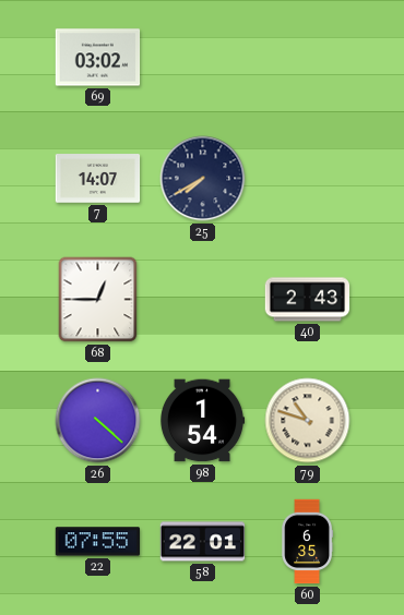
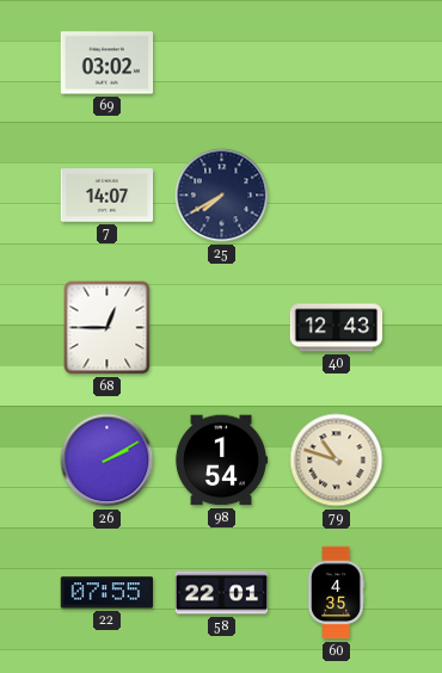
40: 2:43 -> 12:43
26: 4:22 -> 2:10
60: 6:35 -> 4:35
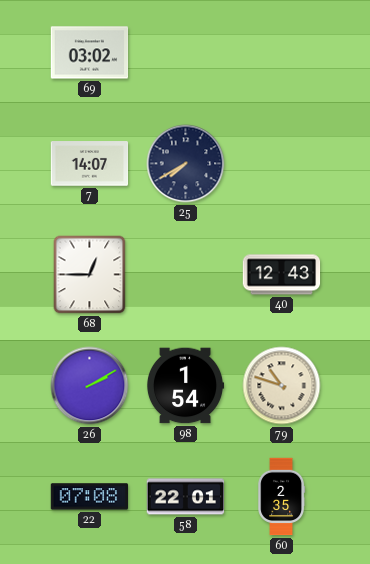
22: 07:55 -> 07:08
60: 4:35 -> 2:35
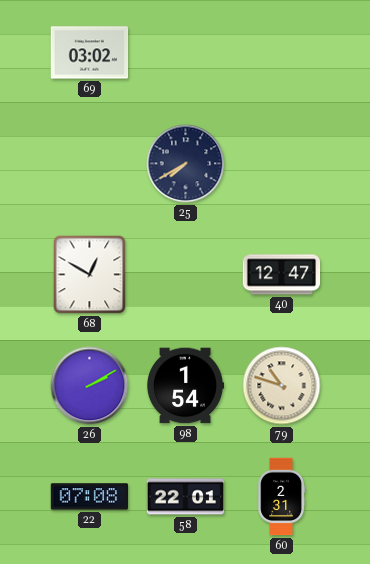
7: 14:07 -> none
68: 12:45 -> 12:50
40: 12:43 -> 12:47
60: 2:35 -> 2:31
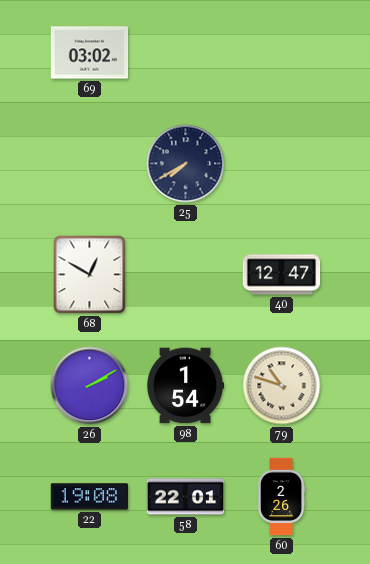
22: 07:08 -> 19:08
60: 2:31 -> 2:26
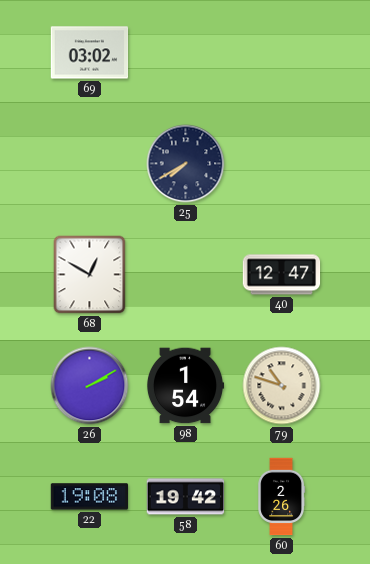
58: 22:01 -> 19:42
